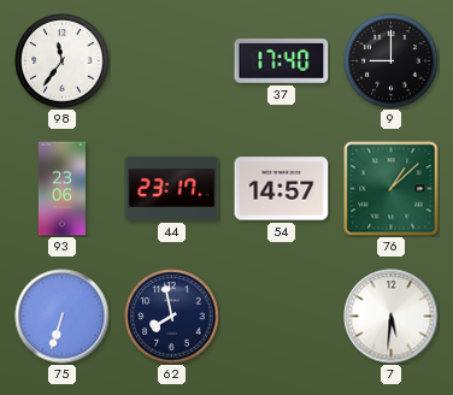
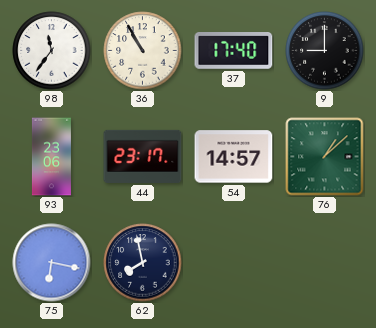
36: none -> 10:55
75: 6:33 -> 6:17
7: 5:31 -> none
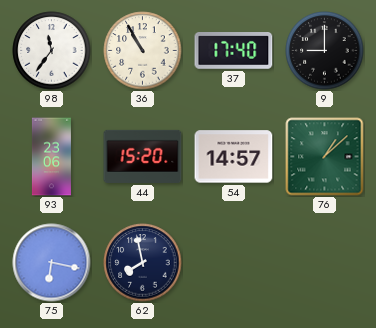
44: 23:17 -> 15:20
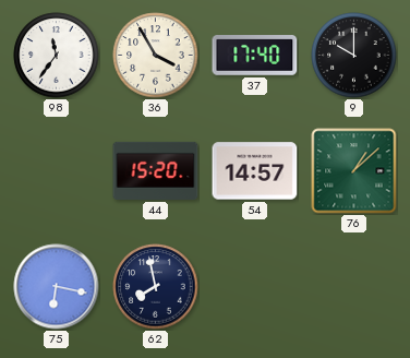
36: 10:55 -> 3:55
9: 9:00 -> 10:00
93: 23:06 -> none
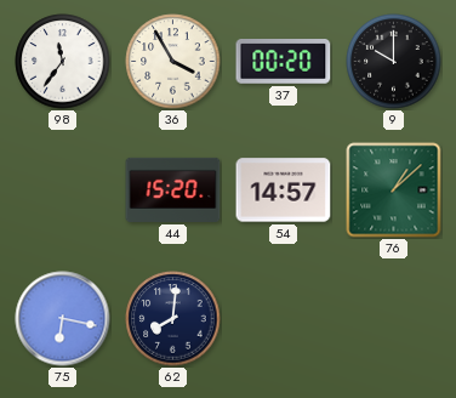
37: 17:40 -> 00:20
62: 7:58 -> 8:01
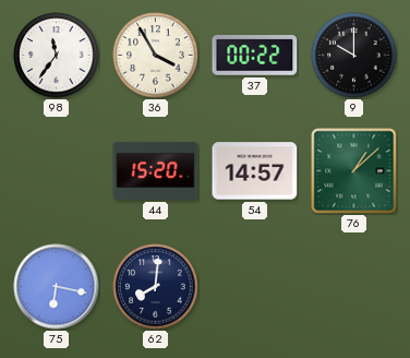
37: 00:20 -> 00:22
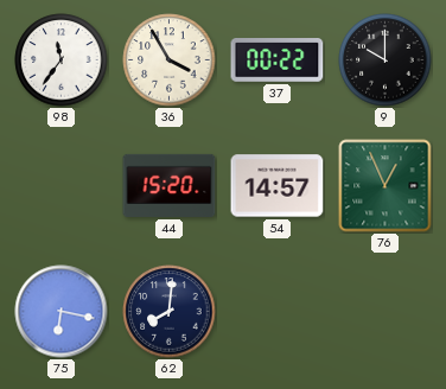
76: 1:08 -> 12:56
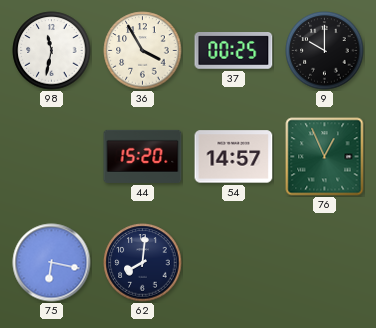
98: 11:36 -> 11:32
37: 00:22 -> 00:25
